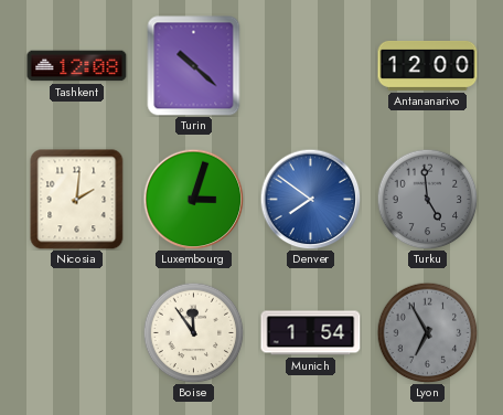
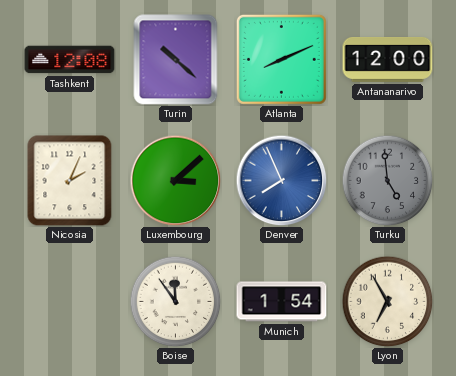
Atlanta: none -> 8:11
Nicosia: 2:01 -> 2:04
Luxembourg: 3:03 -> 3:08
Denver: 7:51 -> 7:56
Lyon dial: grey -> cream
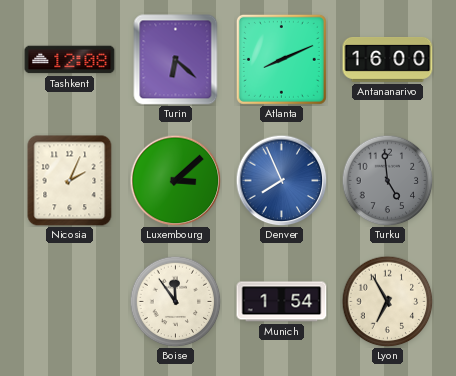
Turin: 10:22 -> 6:22
Antananarivo: 12:00 -> 16:00
